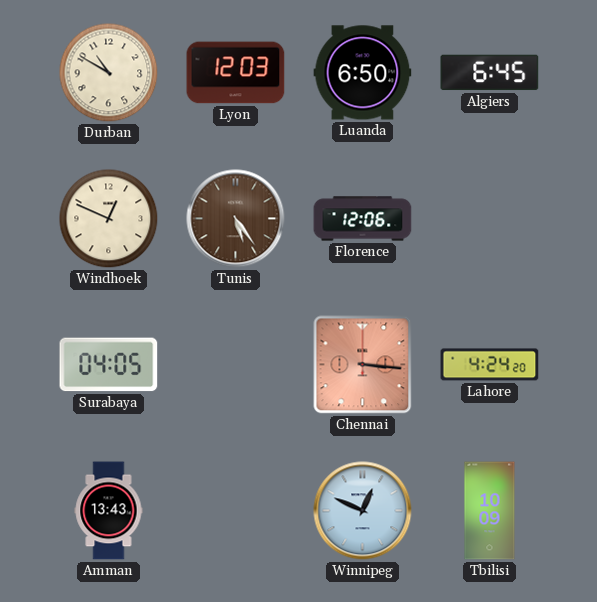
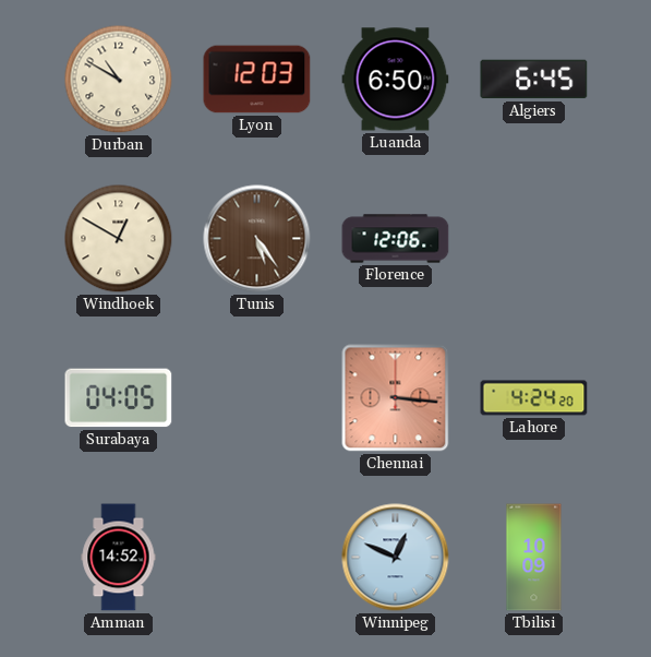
Windhoek: 12:49 -> 12:50
Amman: 13:43 -> 14:52
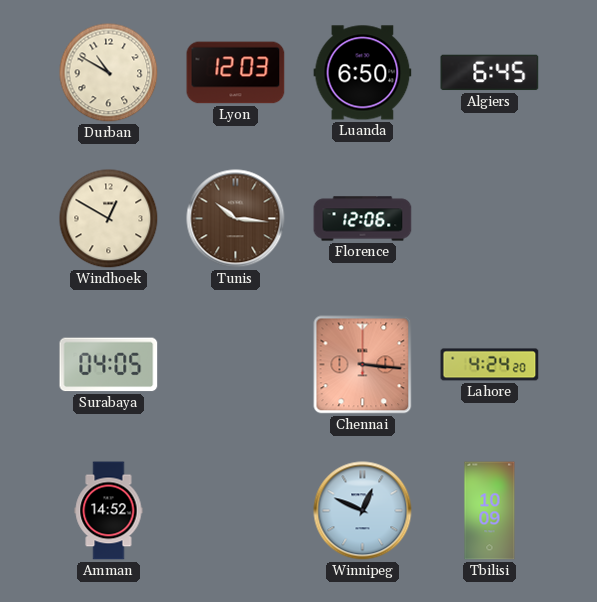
Tunis: 5:24 -> 10:16
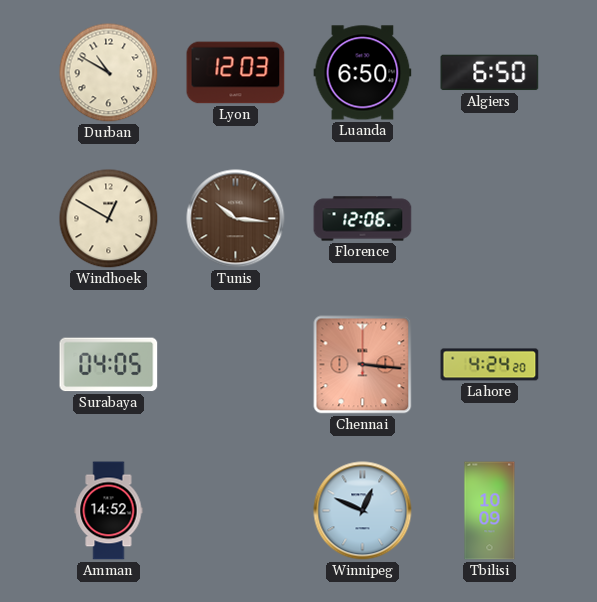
Algiers: 6:45 -> 6:50
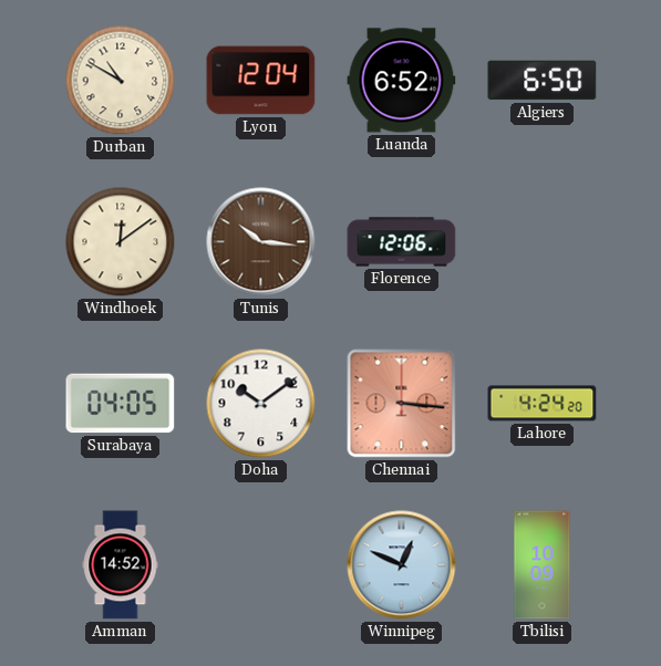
Lyon: 12:03 -> 12:04
Luanda: 6:50 -> 6:52
Windhoek: 12:50 -> 12:09
Doha: none -> 10:09
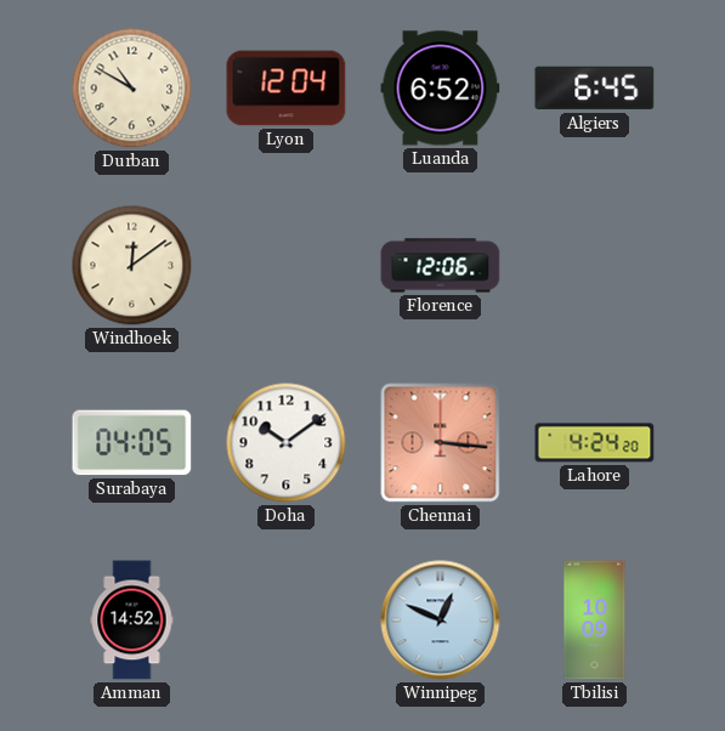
Algiers: 6:50 -> 6:45
Tunis: 10:16 -> none
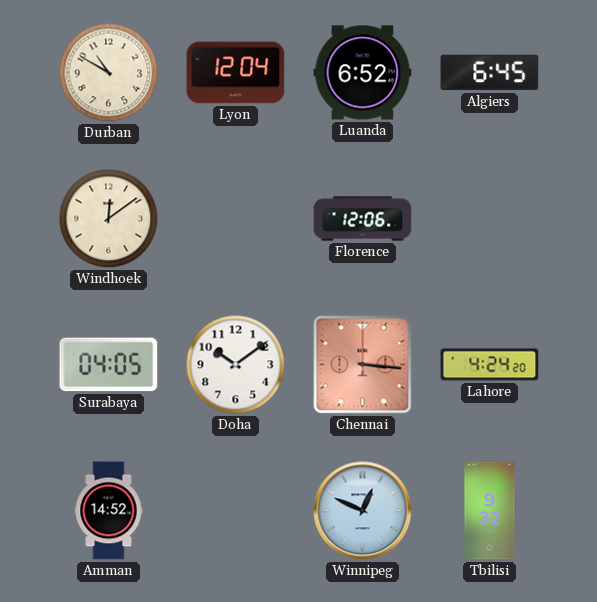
Tbilisi: 10:09 -> 9:32
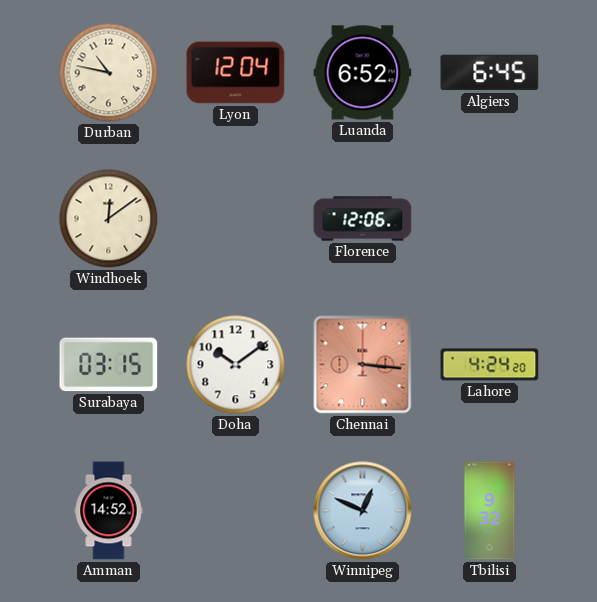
Durban: 10:50 -> 10:47
Surabaya: 04:05 -> 03:15
